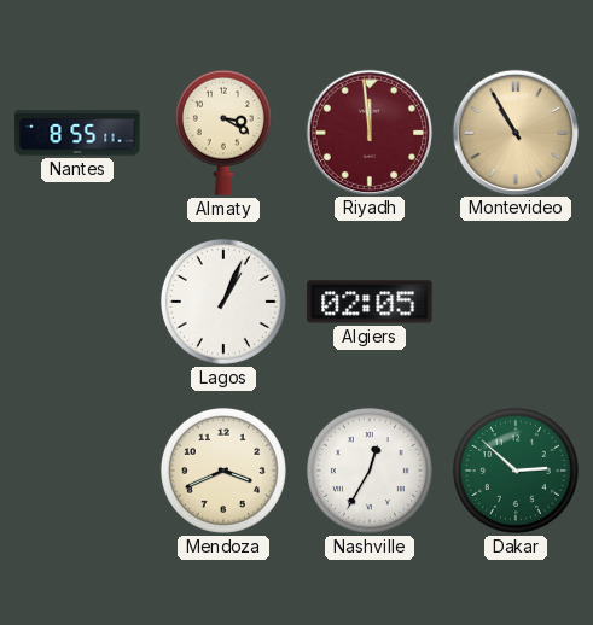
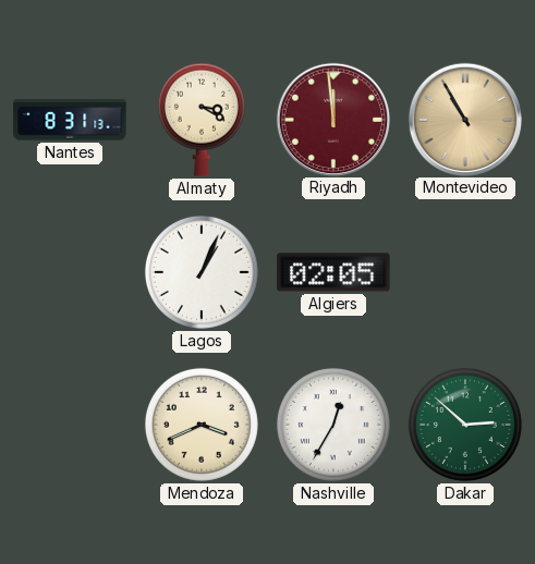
Nantes: 8:55 -> 8:31
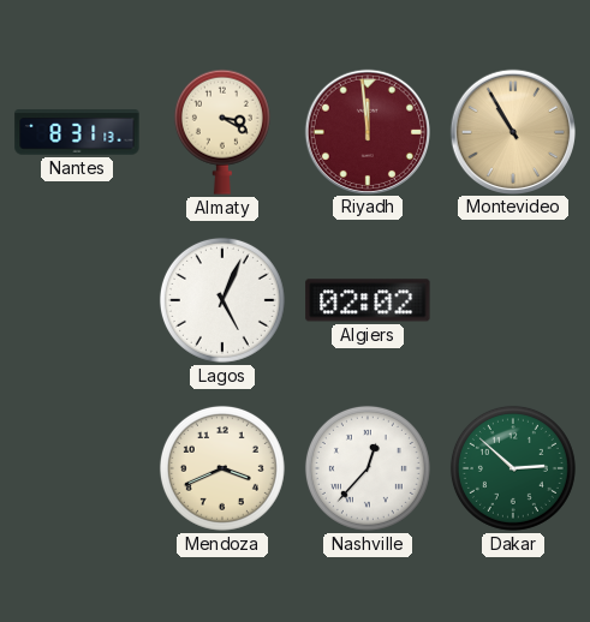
Lagos: 1:04 -> 5:04
Algiers: 02:05 -> 02:02
Nashville: 12:35 -> 12:37
